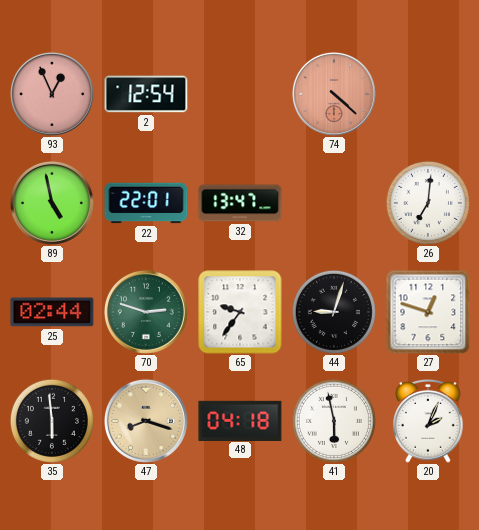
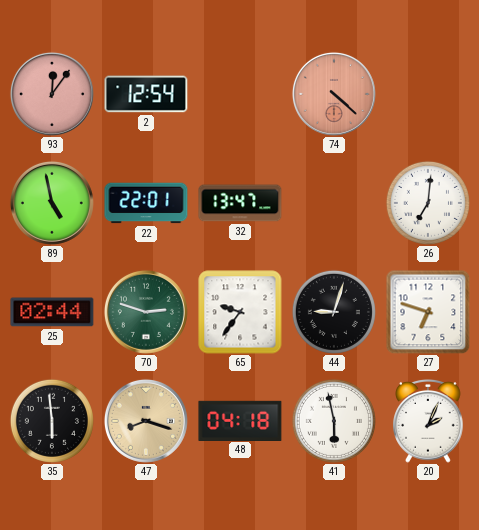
93: 12:56 -> 12:06
27: 12:48 -> 6:48
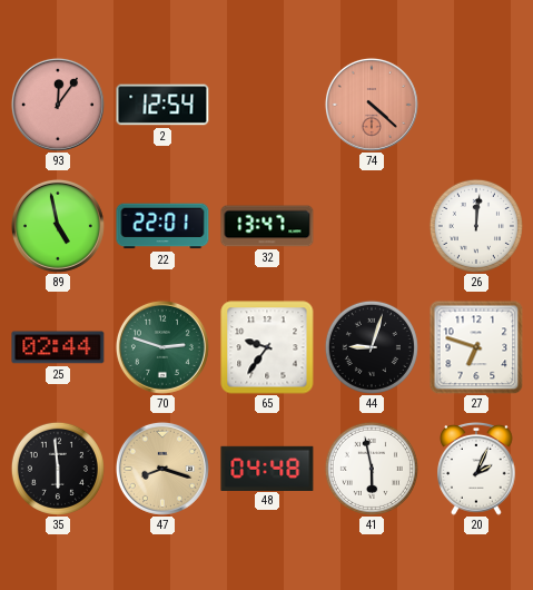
26: 7:01 -> 12:01
48: 04:18 -> 04:48
